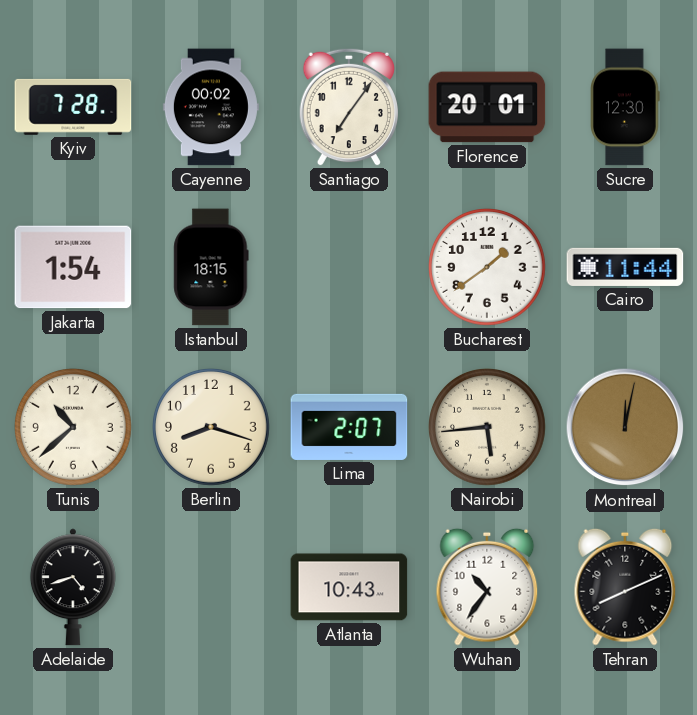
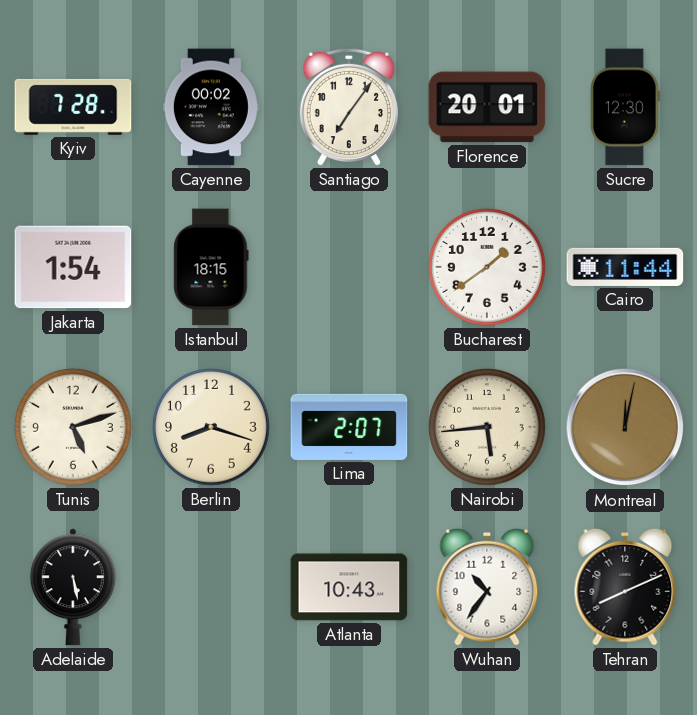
Tunis: 10:38 -> 5:12
Adelaide: 4:42 -> 5:28
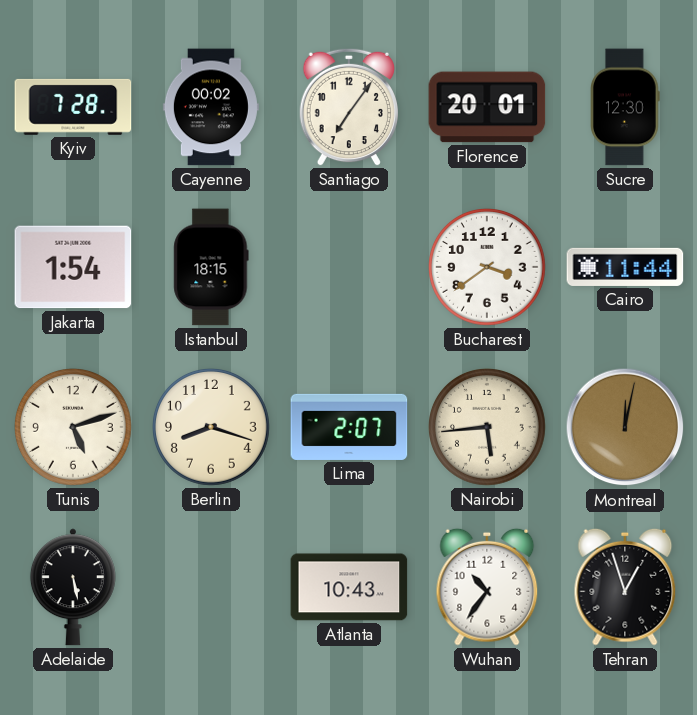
Bucharest: 1:39 -> 3:39
Tehran: 8:11 -> 12:57
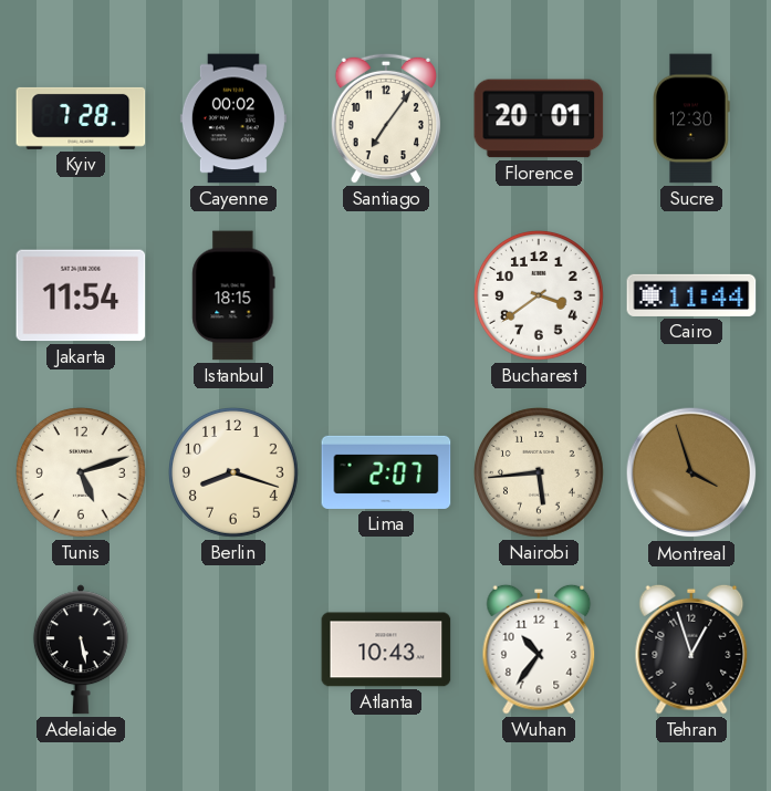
Jakarta: 1:54 -> 11:54
Montreal: 12:02 -> 3:57
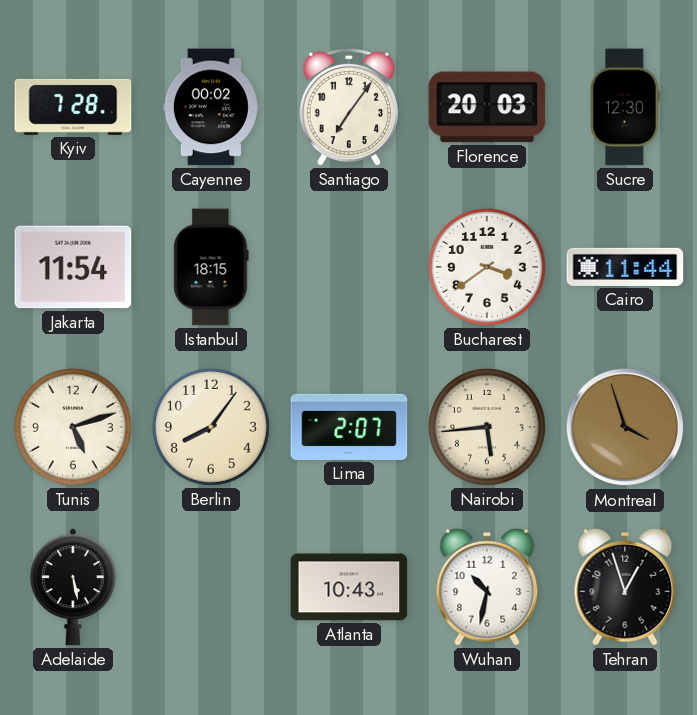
Florence: 20:01 -> 20:03
Berlin: 8:18 -> 8:06
Wuhan: 10:36 -> 10:32
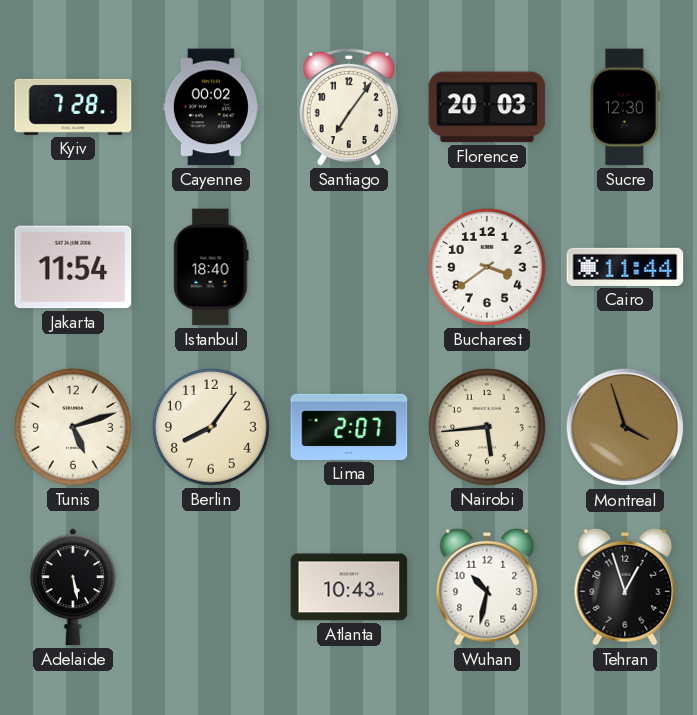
Istanbul: 18:15 -> 18:40
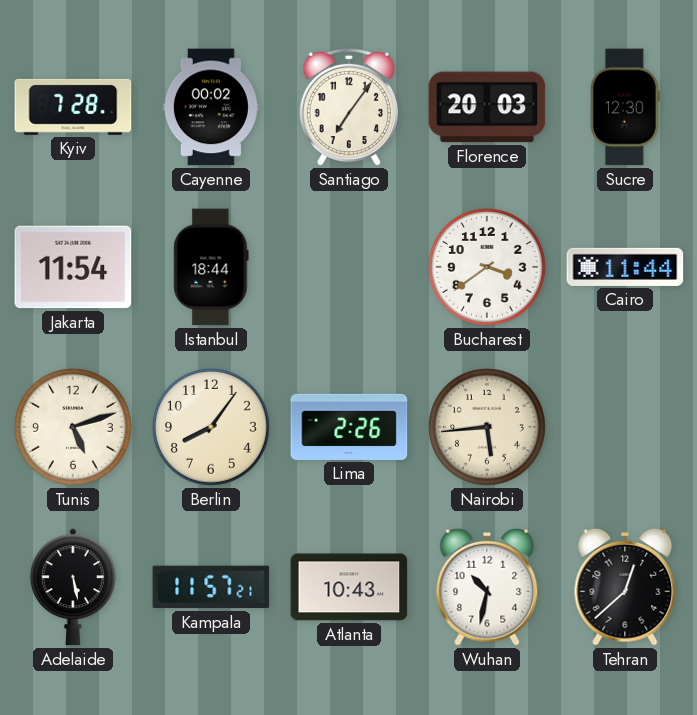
Istanbul: 18:40 -> 18:44
Lima: 2:07 -> 2:26
Montreal: 3:57 -> none
Kampala: none -> 11:57
Tehran: 12:57 -> 12:38
